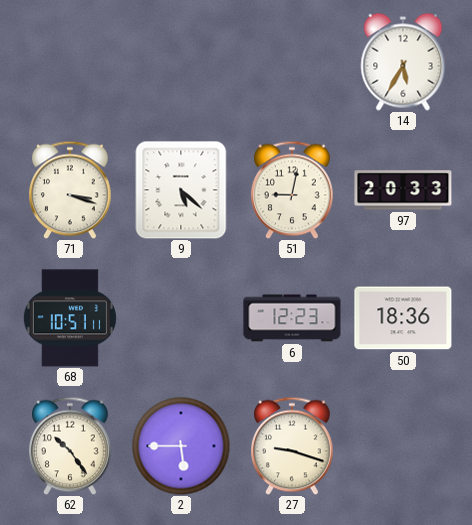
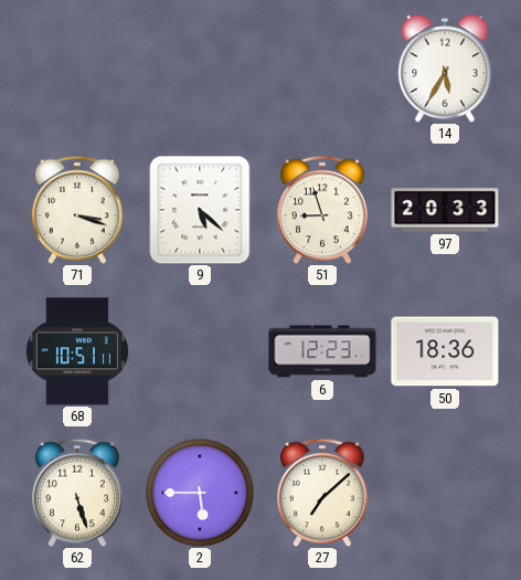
51: 9:02 -> 8:57
62: 10:24 -> 5:27
27: 9:18 -> 7:08
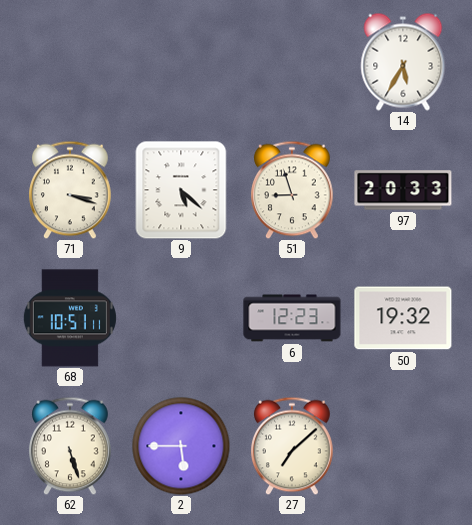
50: 18:36 -> 19:32
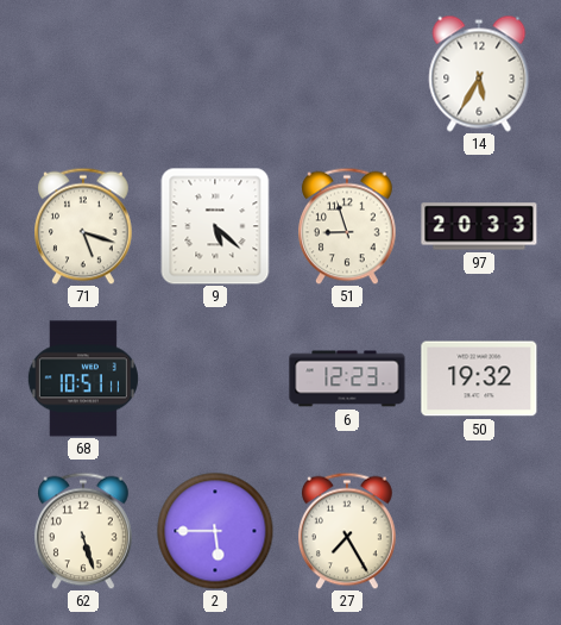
71: 3:18 -> 5:18
27: 7:08 -> 7:25
